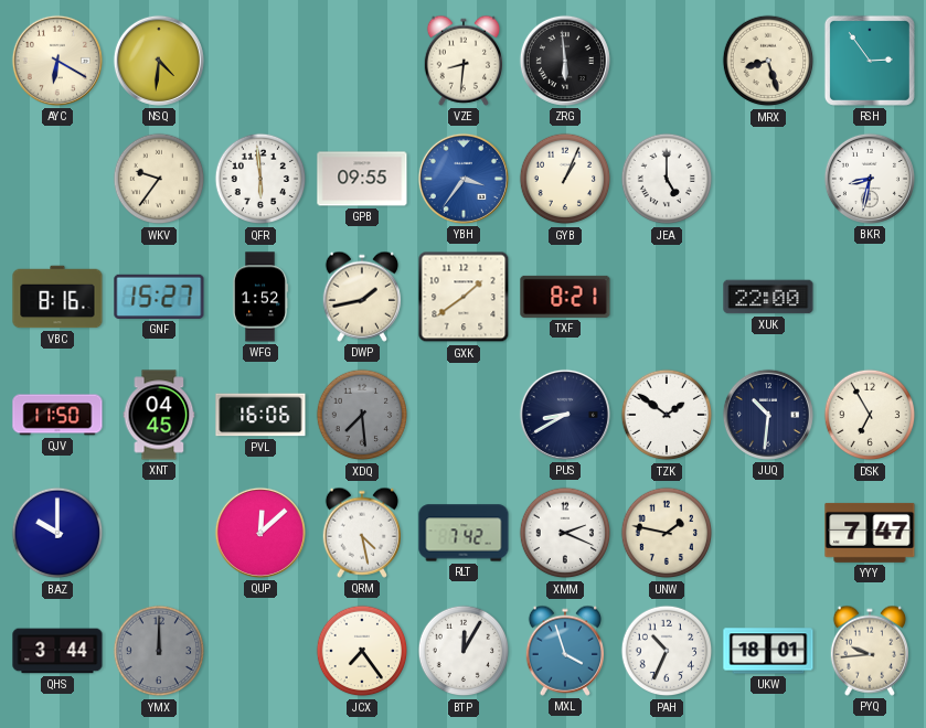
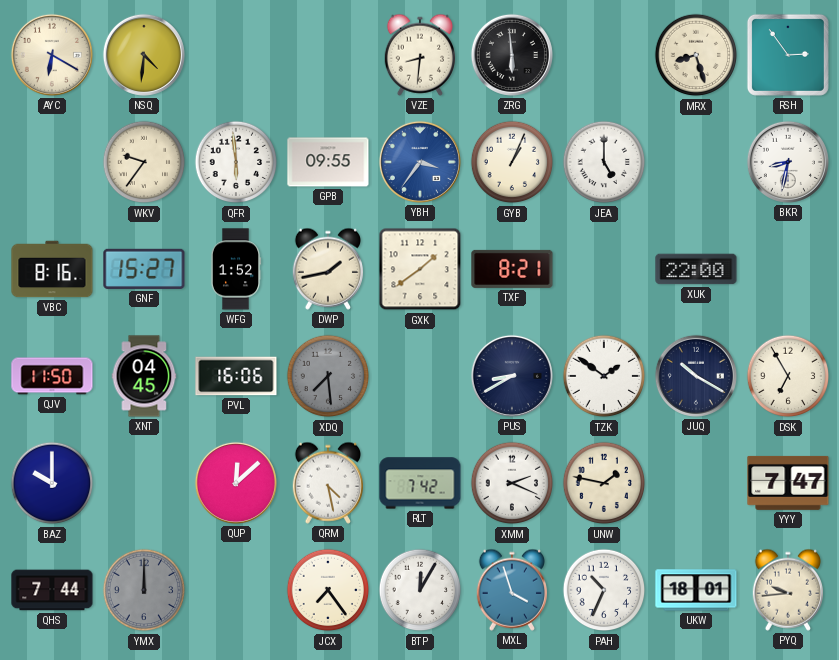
JUQ: 10:31 -> 10:20
QHS: 3:44 -> 7:44
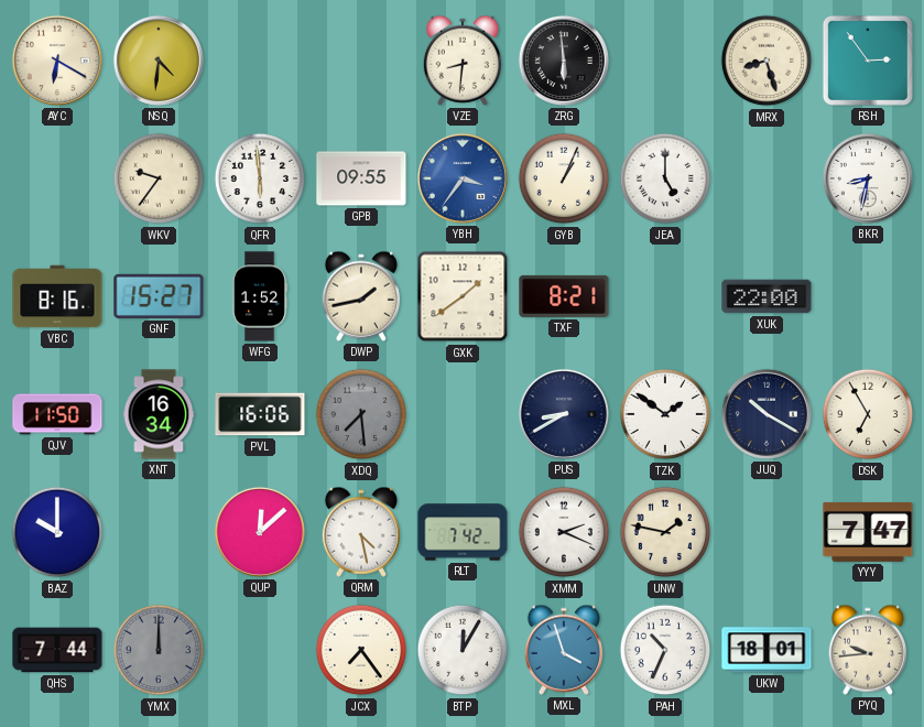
XNT: 04:45 -> 16:34
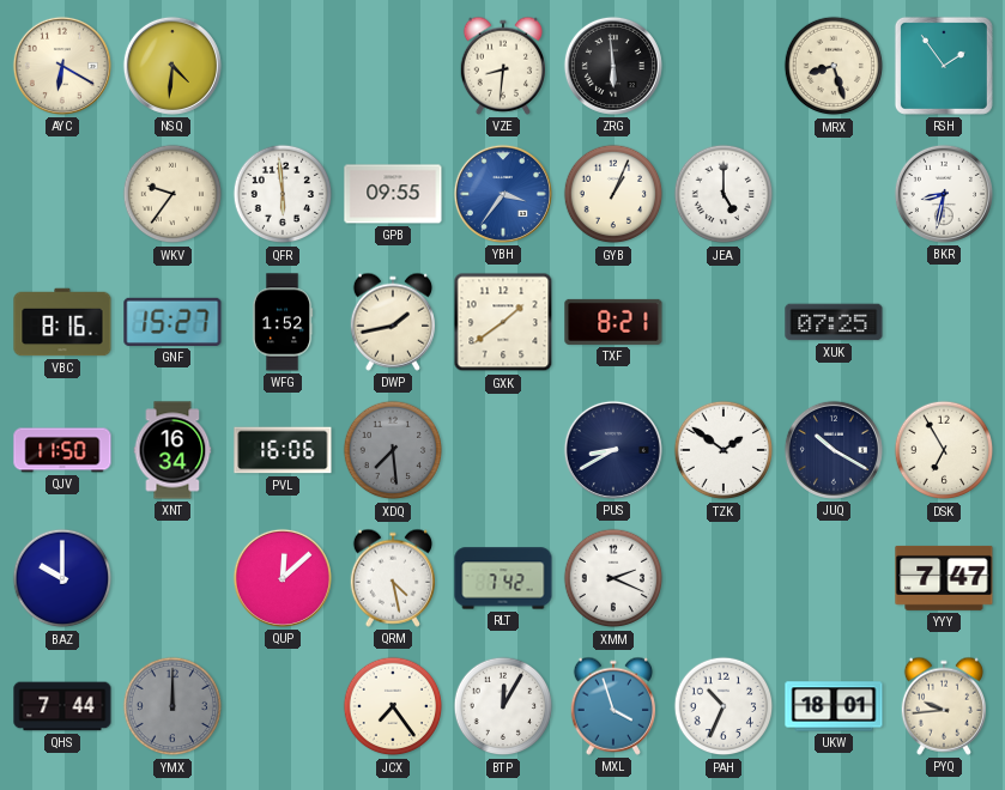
RSH: 2:54 -> 1:54
XUK: 22:00 -> 07:25
UNW: 1:47 -> none
